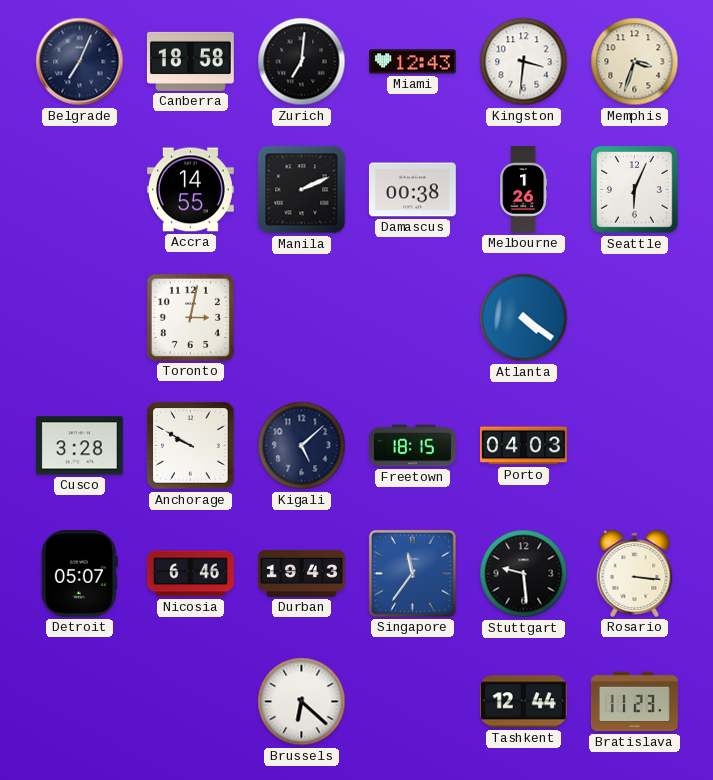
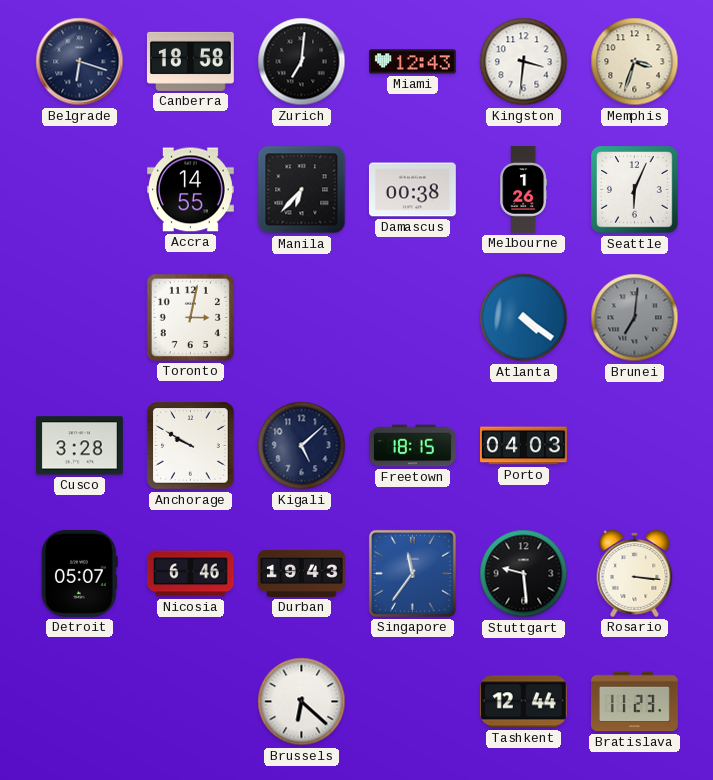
Belgrade: 7:04 -> 6:18
Manila: 2:11 -> 6:37
Brunei: none -> 7:01
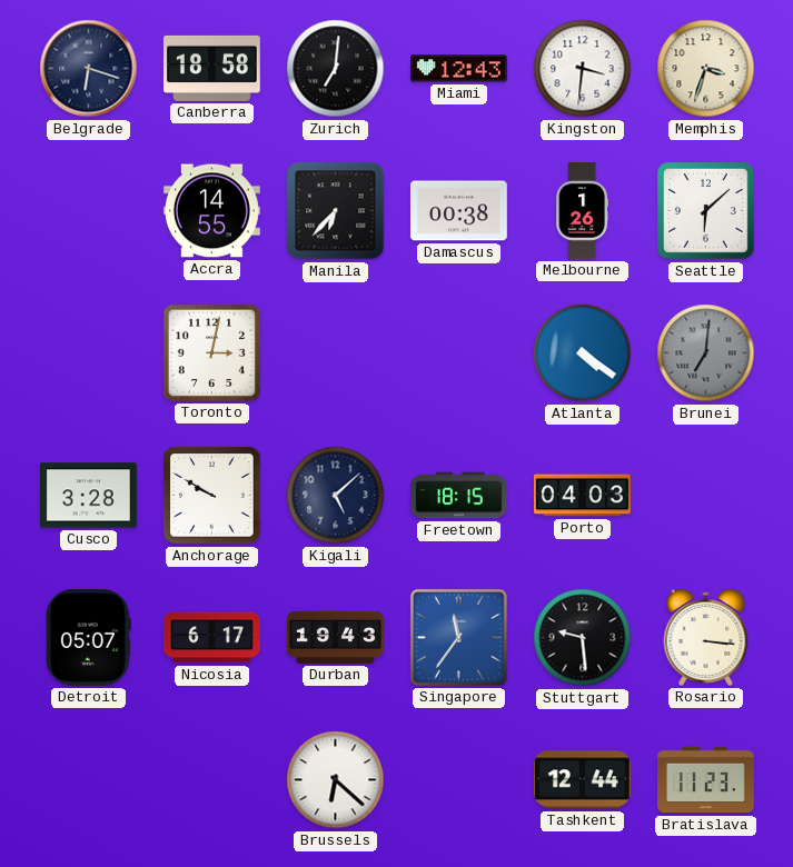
Seattle: 6:04 -> 6:08
Nicosia: 6:46 -> 6:17
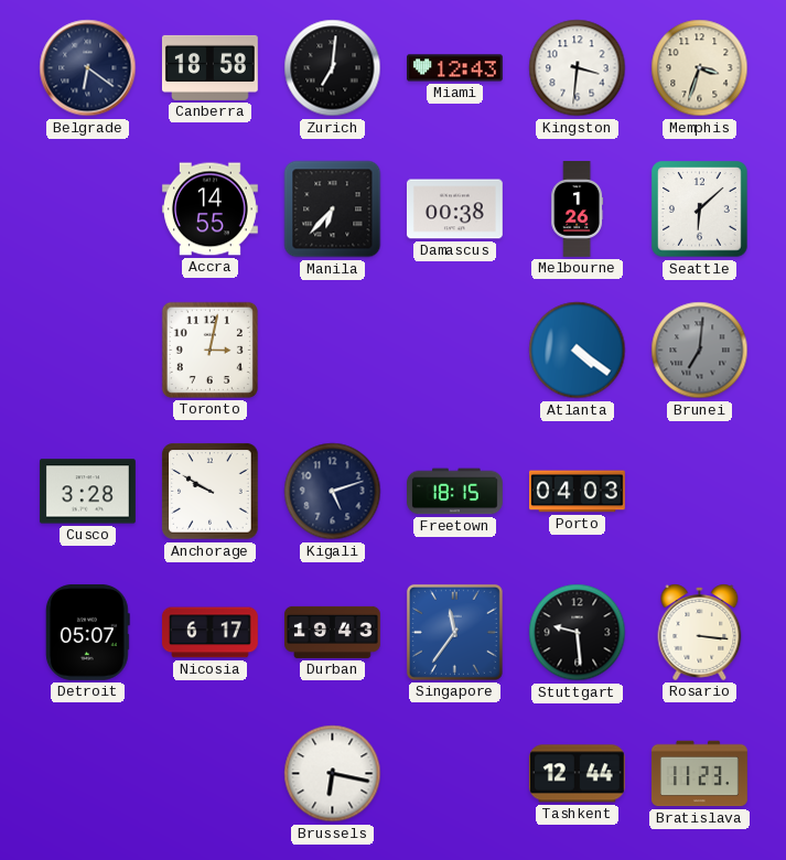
Belgrade: 6:18 -> 6:21
Kigali: 5:08 -> 5:12
Brussels: 6:22 -> 6:17
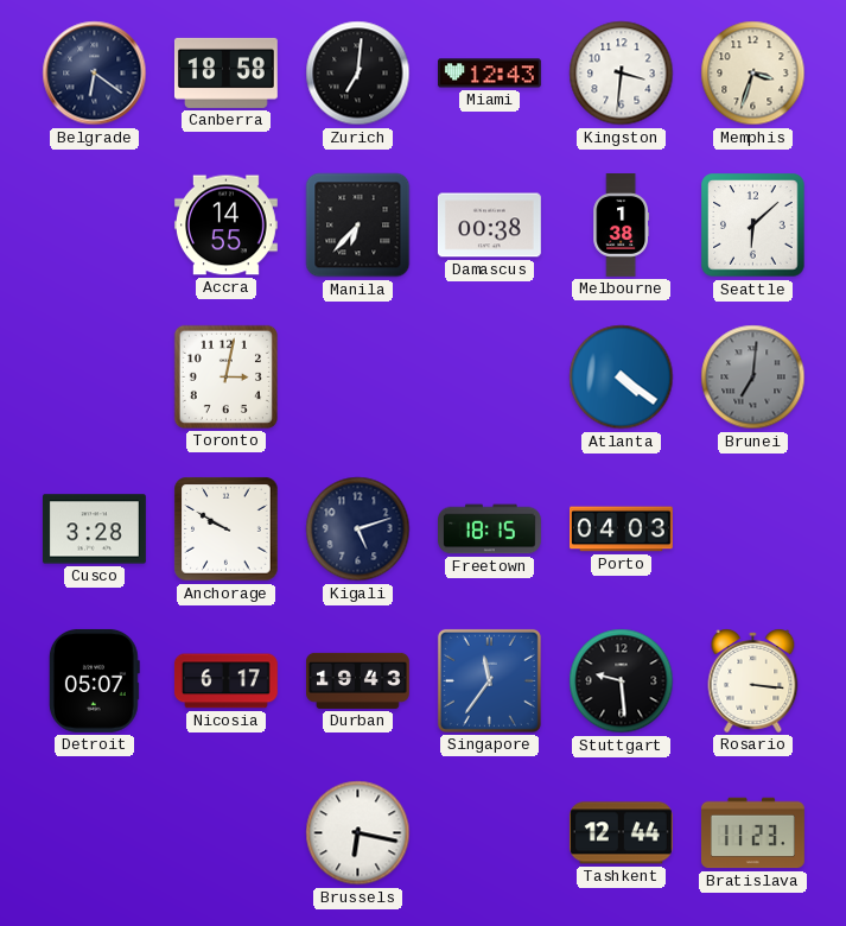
Melbourne: 1:26 -> 1:38
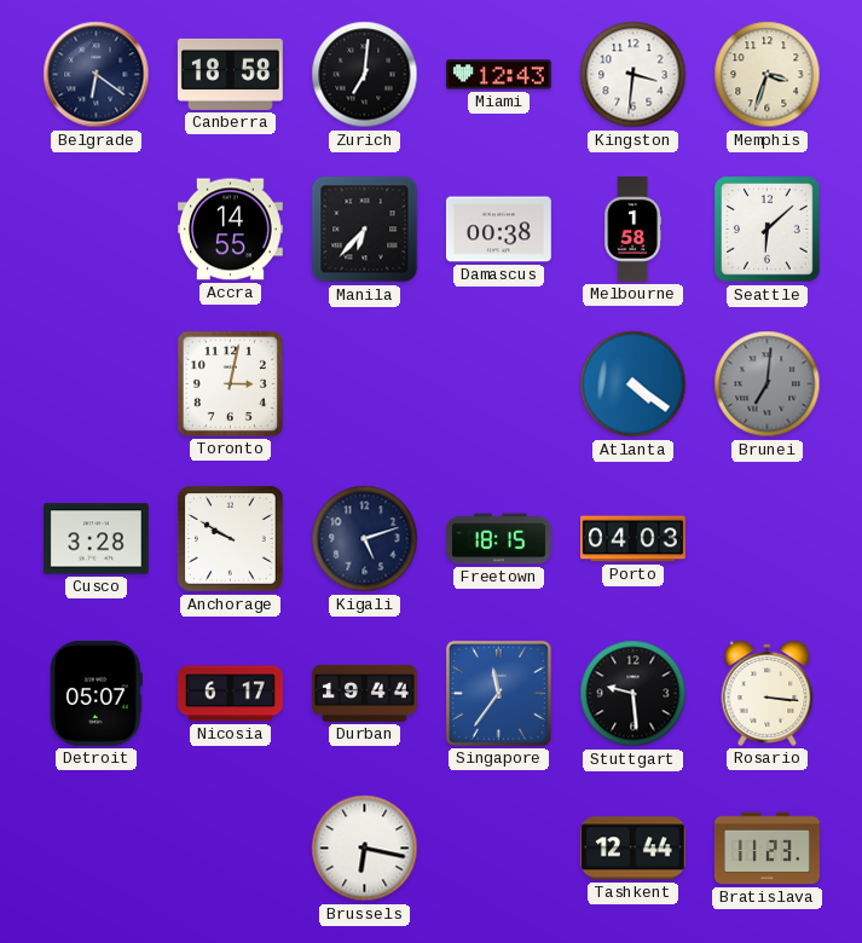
Melbourne: 1:38 -> 1:58
Durban: 19:43 -> 19:44
